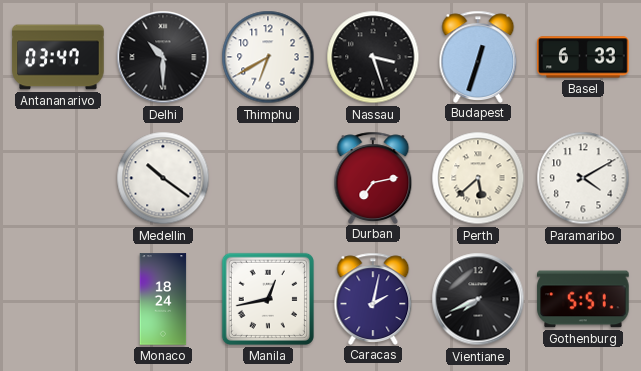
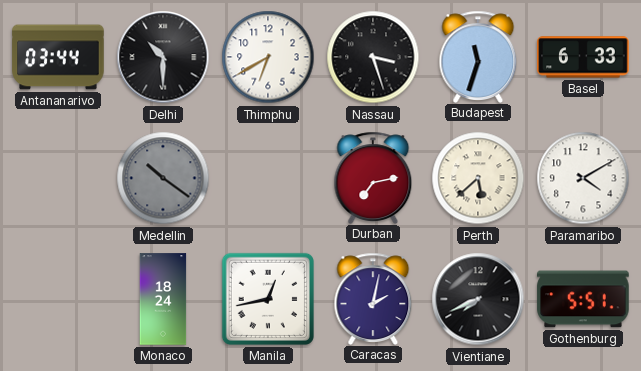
Antananarivo: 03:47 -> 03:44
Budapest: 12:33 -> 11:33
Medellin dial: white -> grey
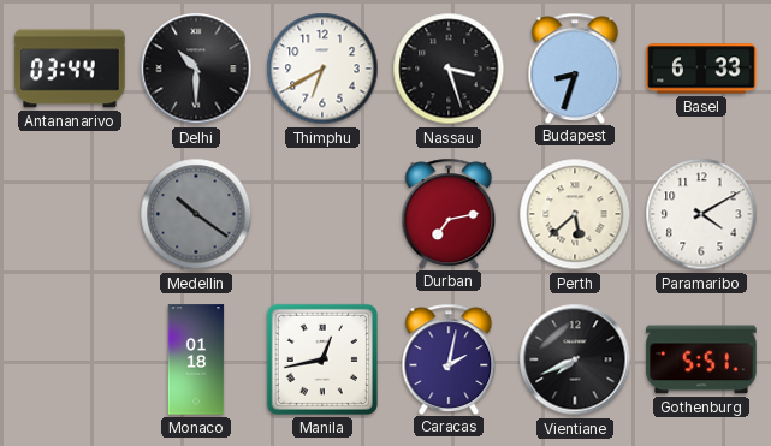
Budapest: 11:33 -> 8:33
Monaco: 18:24 -> 01:18
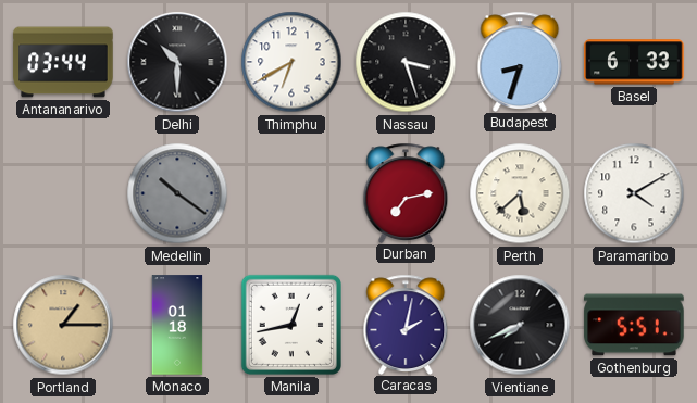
Portland: none -> 1:15
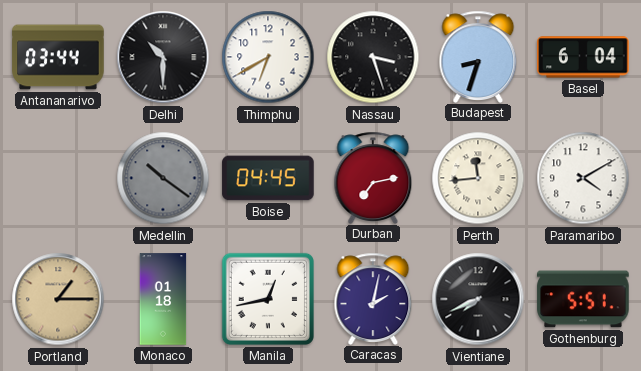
Basel: 6:33 -> 6:04
Boise: none -> 04:45
Perth: 5:38 -> 11:44
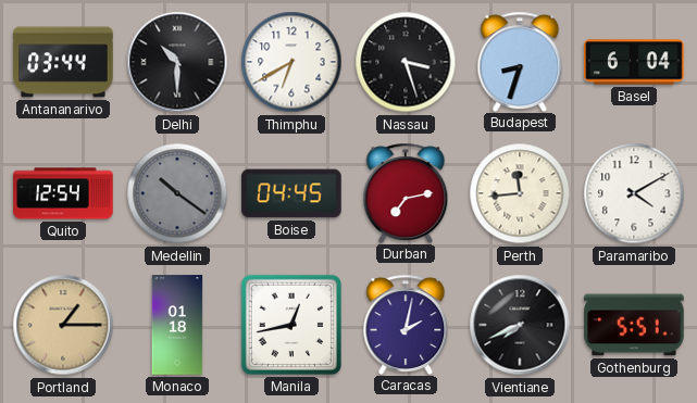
Quito: none -> 12:54
